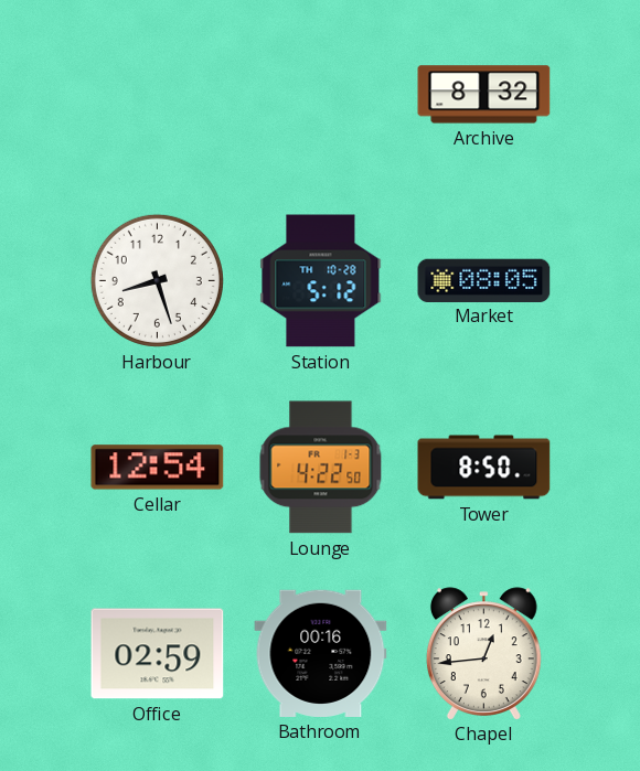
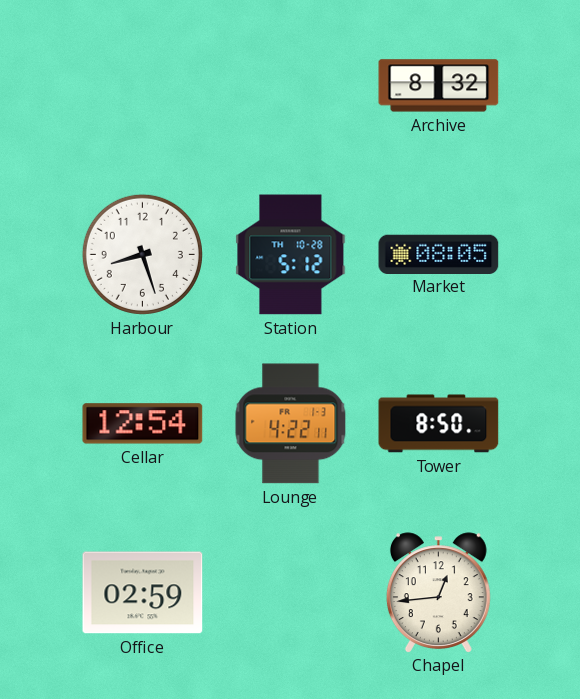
Lounge: 4:22:50 -> 4:22:11
Bathroom: 00:16 -> none
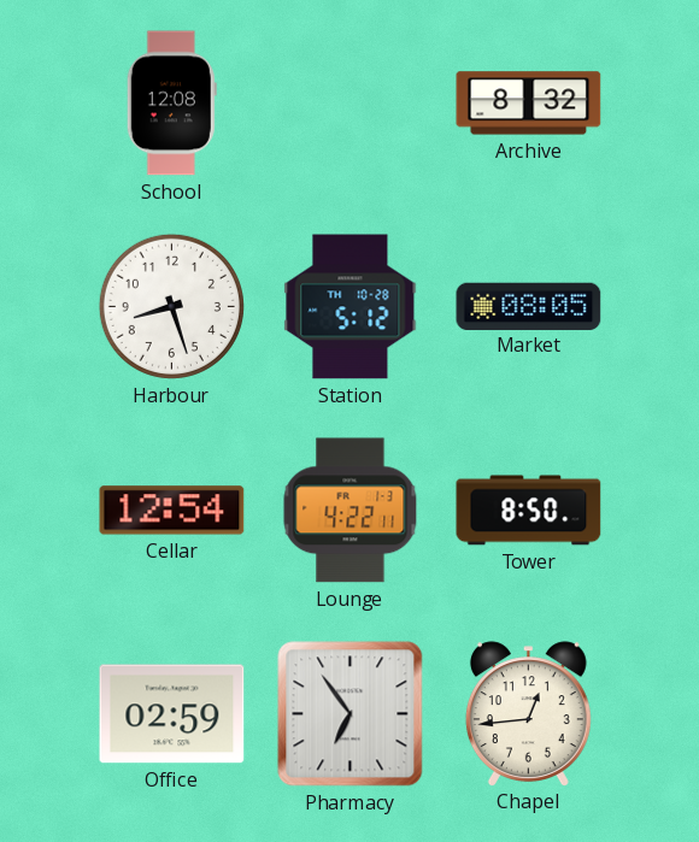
School: none -> 12:08
Pharmacy: none -> 6:54
